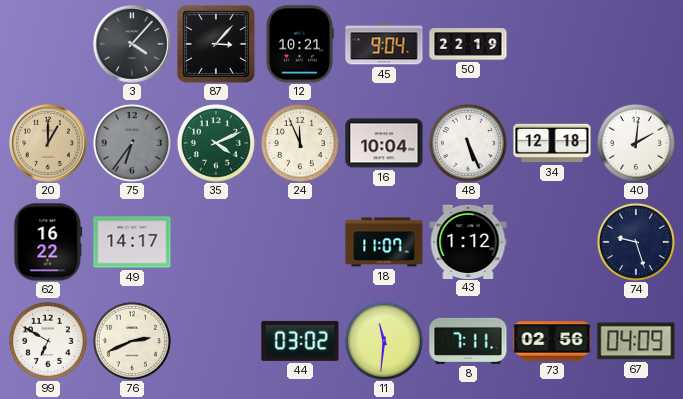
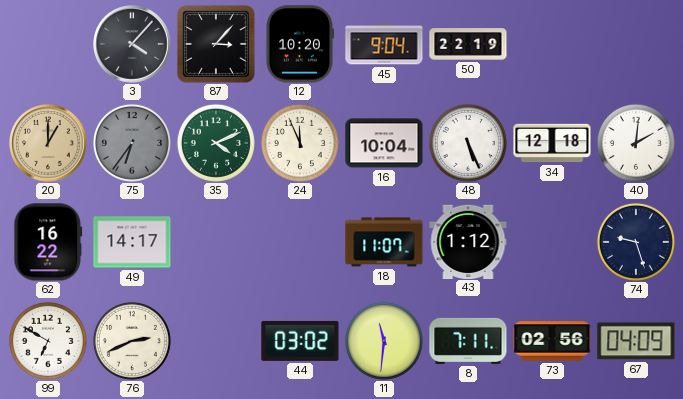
12: 10:21 -> 10:20
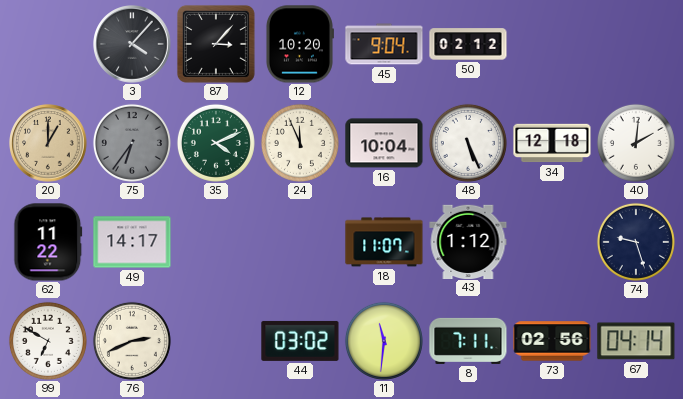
50: 22:19 -> 02:12
62: 16:22 -> 11:22
67: 04:09 -> 04:14
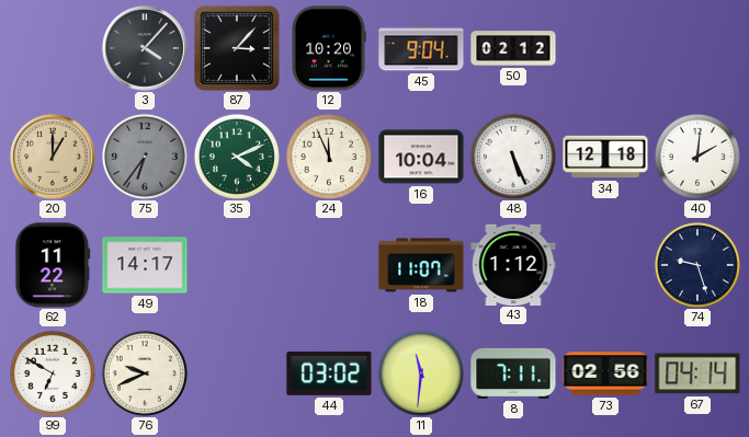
76: 2:41 -> 9:41
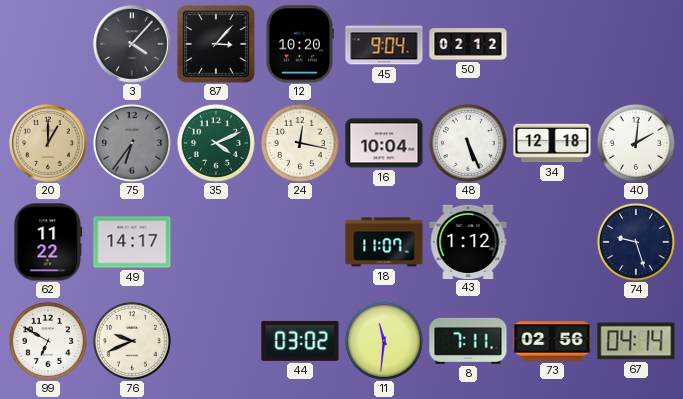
24: 11:56 -> 12:17
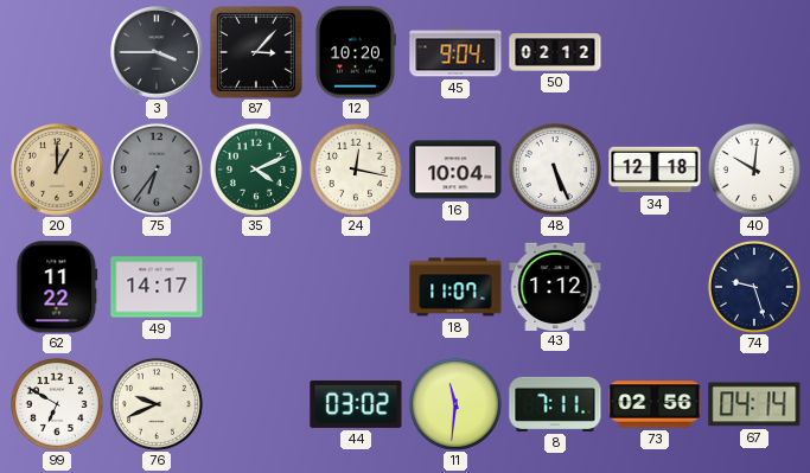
3: 4:07 -> 3:45
40: 2:01 -> 10:01
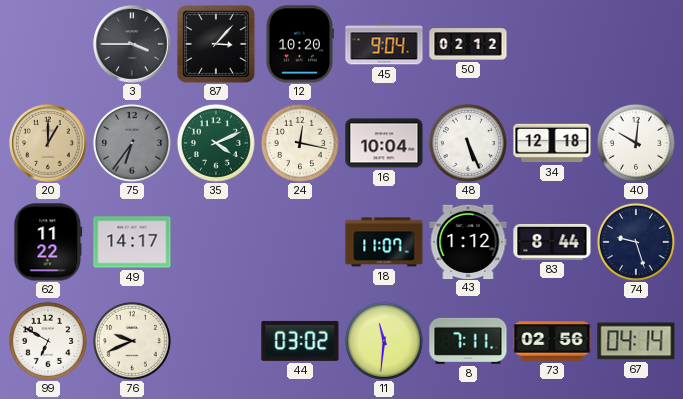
83: none -> 8:44
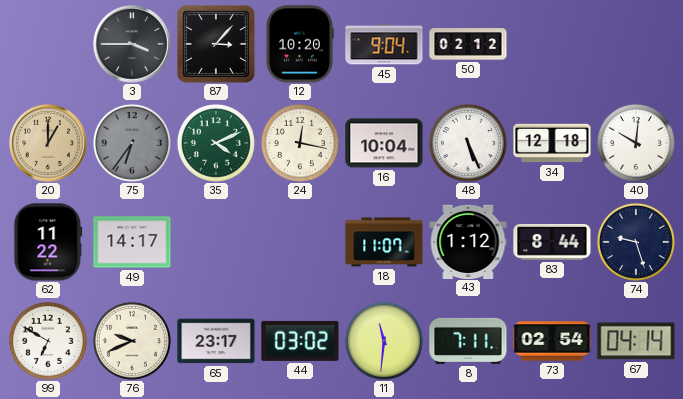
65: none -> 23:17
73: 02:56 -> 02:54
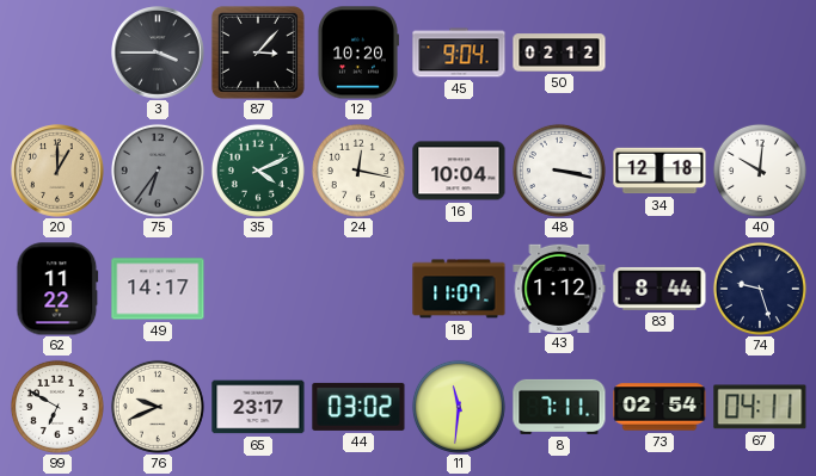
48: 5:26 -> 3:17
67: 04:14 -> 04:11
